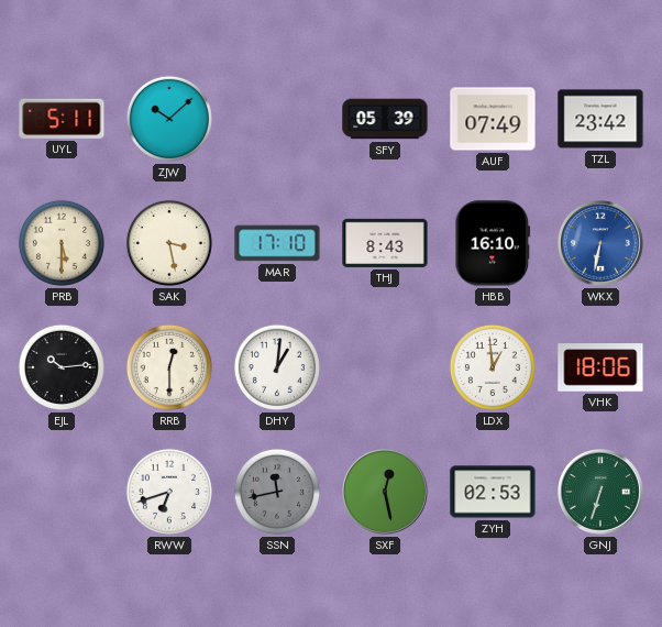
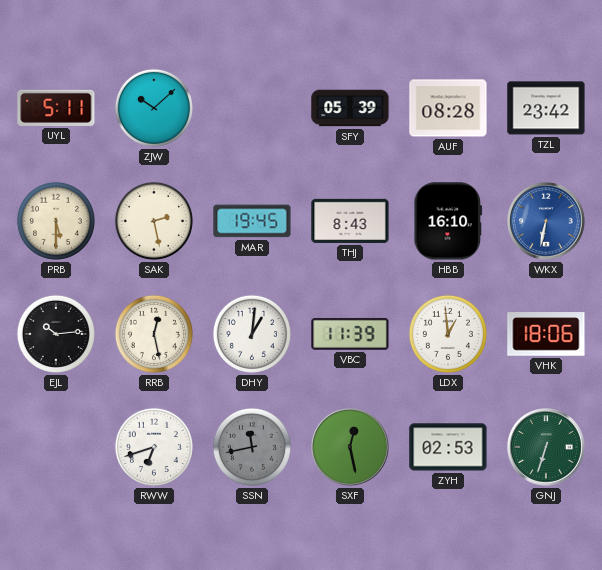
AUF: 07:49 -> 08:28
SAK: 3:28 -> 2:28
MAR: 17:10 -> 19:45
RRB: 12:30 -> 12:28
VBC: none -> 11:39
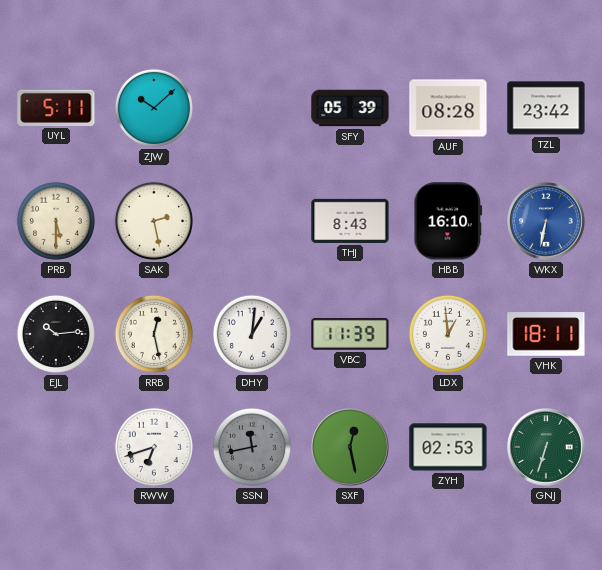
MAR: 19:45 -> none
VHK: 18:06 -> 18:11
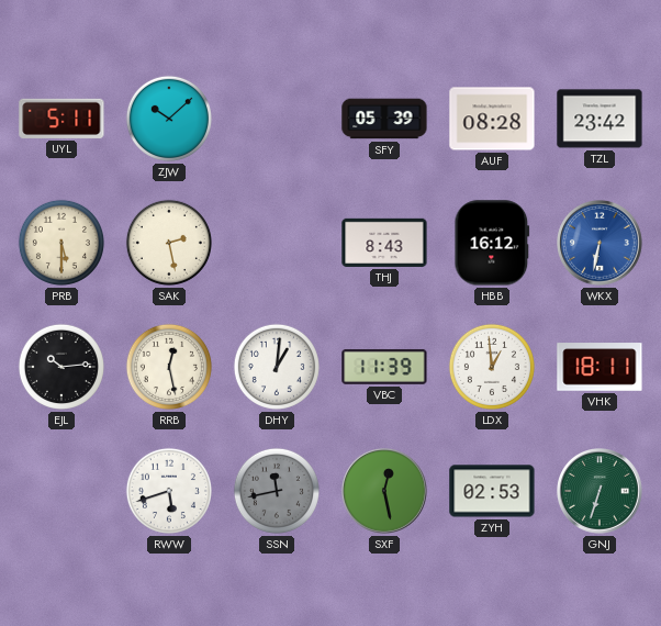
HBB: 16:10 -> 16:12
RWW: 6:42 -> 5:42
